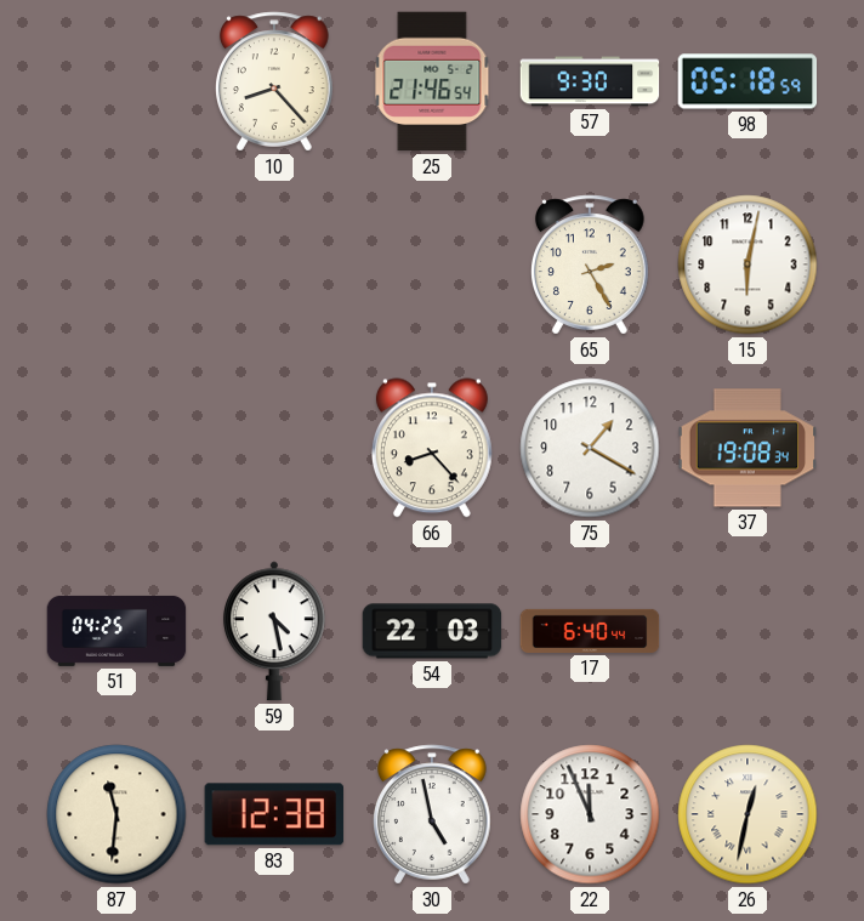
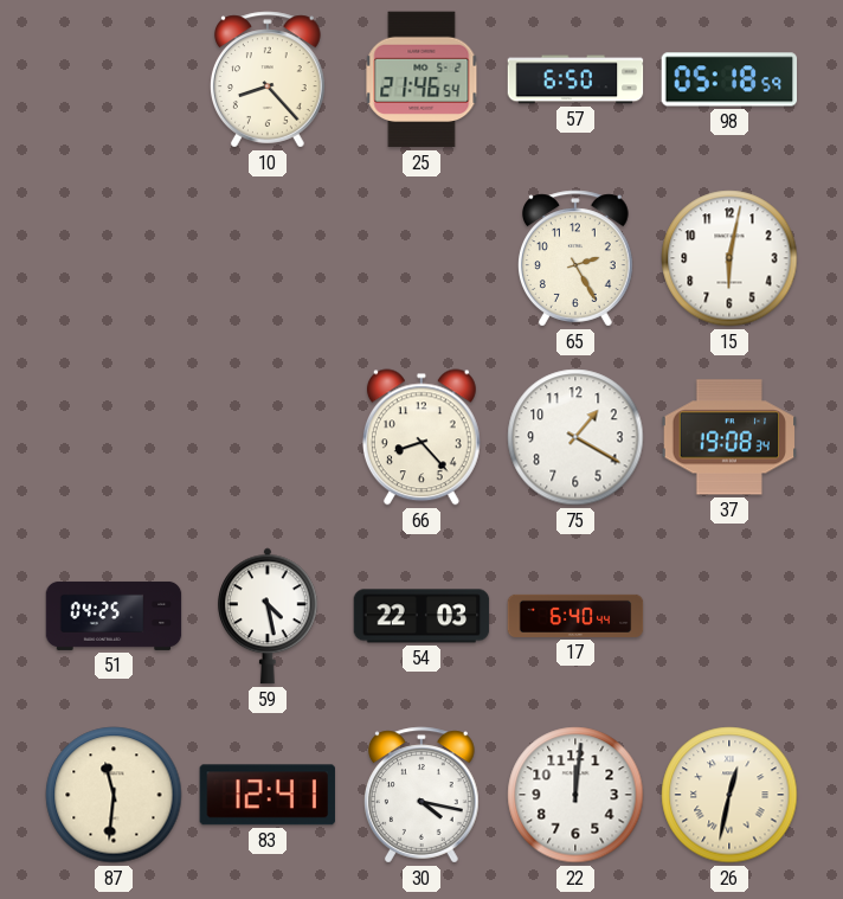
57: 9:30 -> 6:50
83: 12:38 -> 12:41
30: 4:58 -> 4:17
22: 11:56 -> 12:01
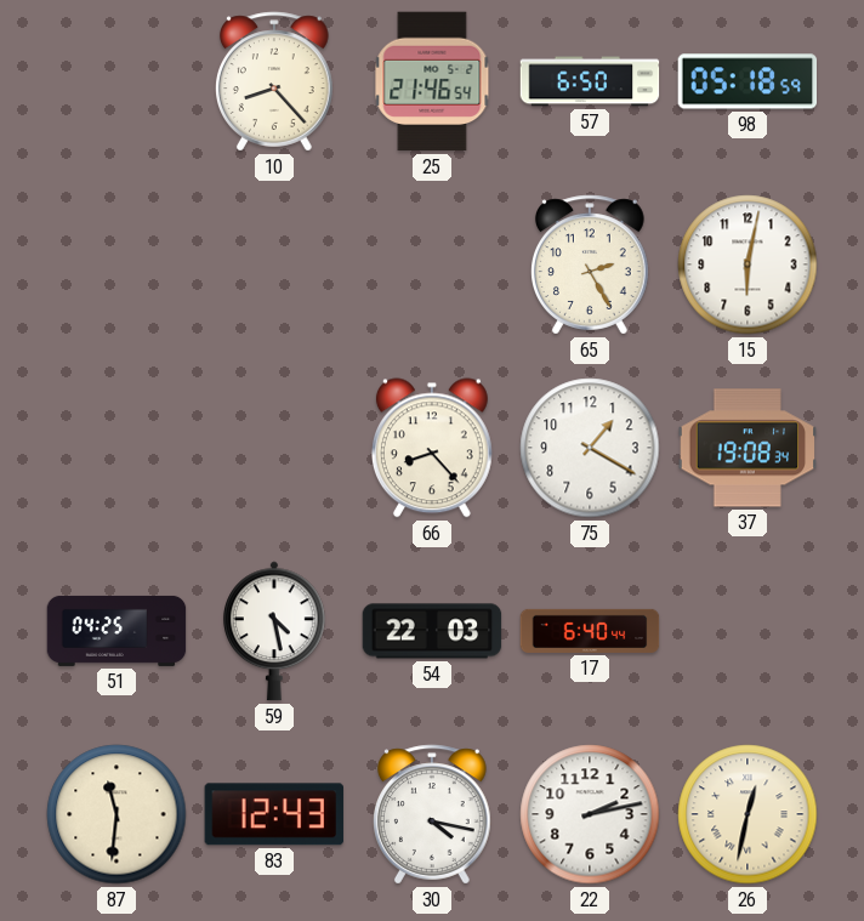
83: 12:41 -> 12:43
22: 12:01 -> 2:13
